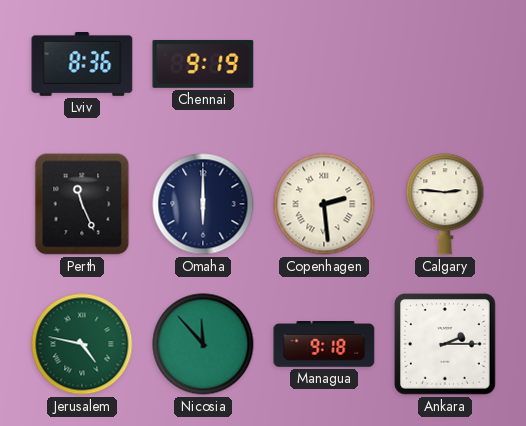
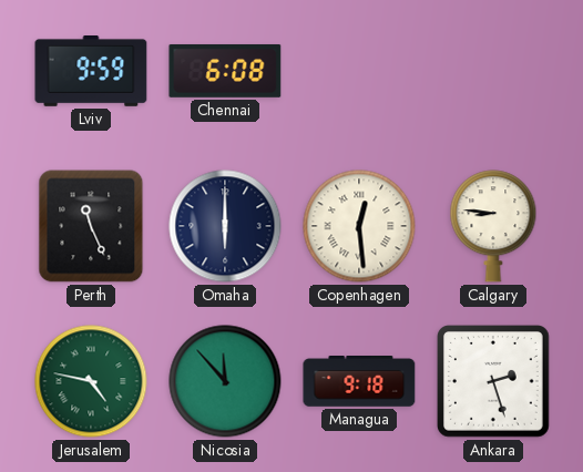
Lviv: 8:36 -> 9:59
Chennai: 9:19 -> 6:08
Copenhagen: 2:29 -> 12:29
Calgary: 2:46 -> 8:46
Ankara: 2:15 -> 2:27
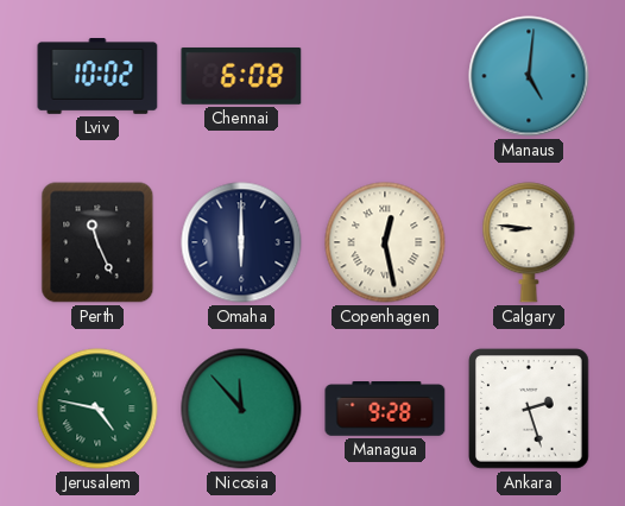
Lviv: 9:59 -> 10:02
Manaus: none -> 5:01
Copenhagen: 12:29 -> 12:28
Managua: 9:18 -> 9:28
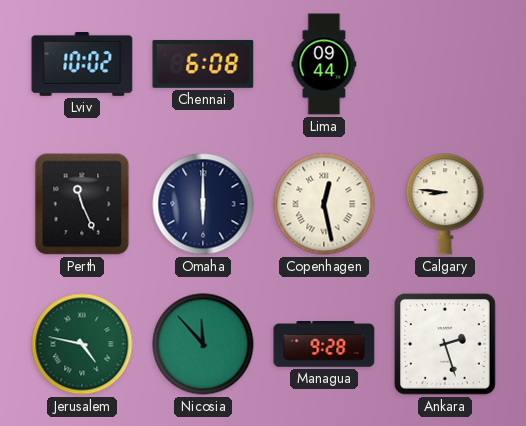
Lima: none -> 09:44
Manaus: 5:01 -> none
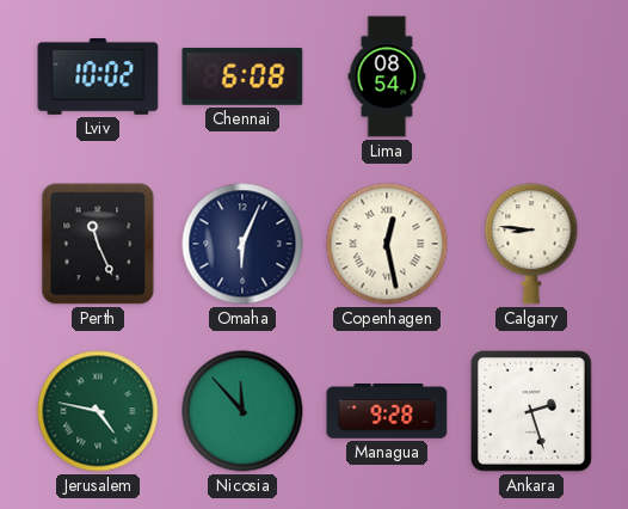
Lima: 09:44 -> 08:54
Omaha: 6:00 -> 6:04
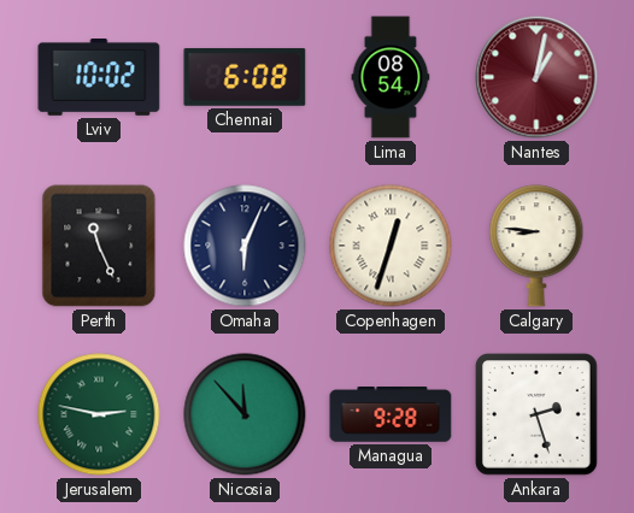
Nantes: none -> 1:02
Copenhagen: 12:28 -> 12:33
Jerusalem: 4:47 -> 2:47
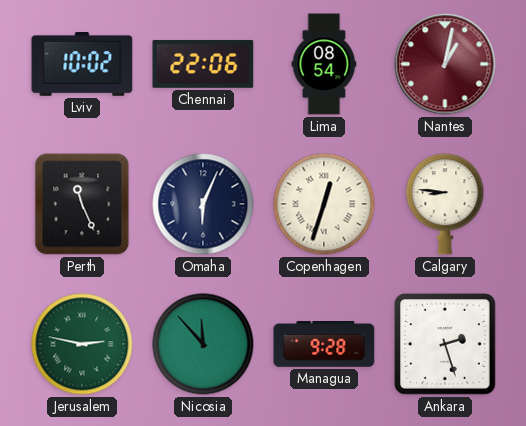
Chennai: 6:08 -> 22:06
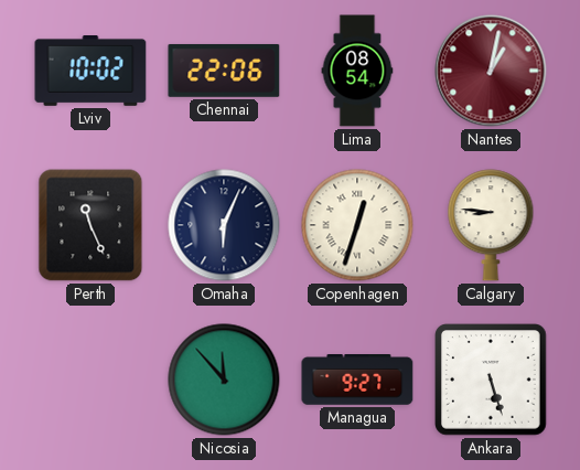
Jerusalem: 2:47 -> none
Managua: 9:28 -> 9:27
Ankara: 2:27 -> 5:27
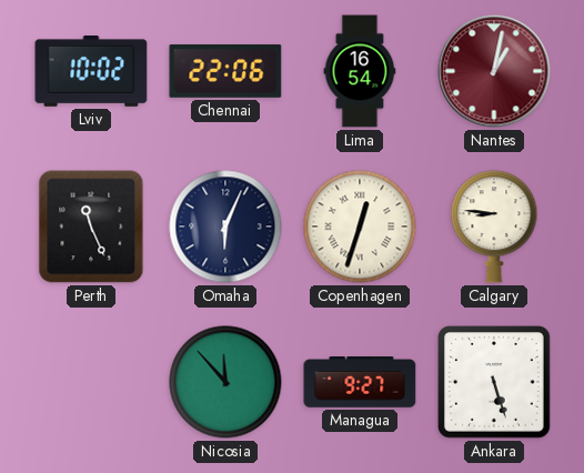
Lima: 08:54 -> 16:54
